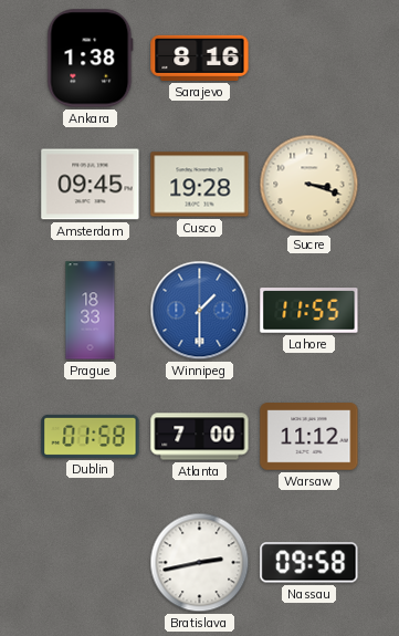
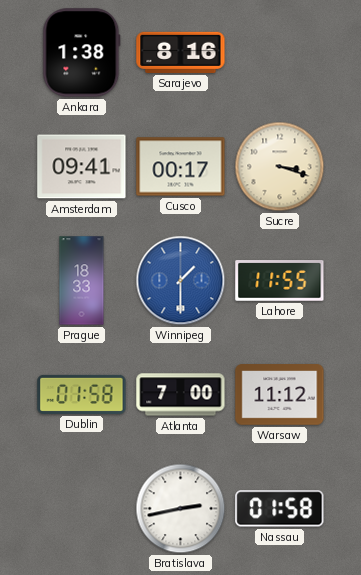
Amsterdam: 09:45 -> 09:41
Cusco: 19:28 -> 00:17
Nassau: 09:58 -> 01:58
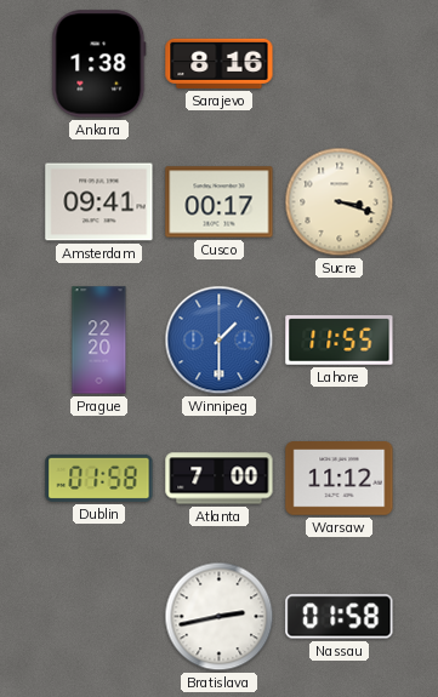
Prague: 18:33 -> 22:20
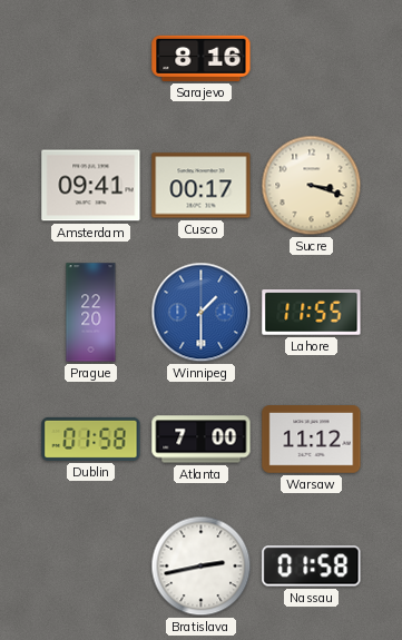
Ankara: 1:38 -> none
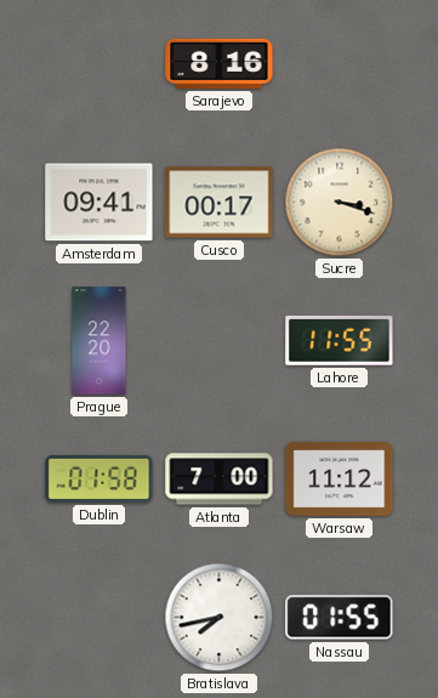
Winnipeg: 1:30 -> none
Bratislava: 2:43 -> 7:43
Nassau: 01:58 -> 01:55
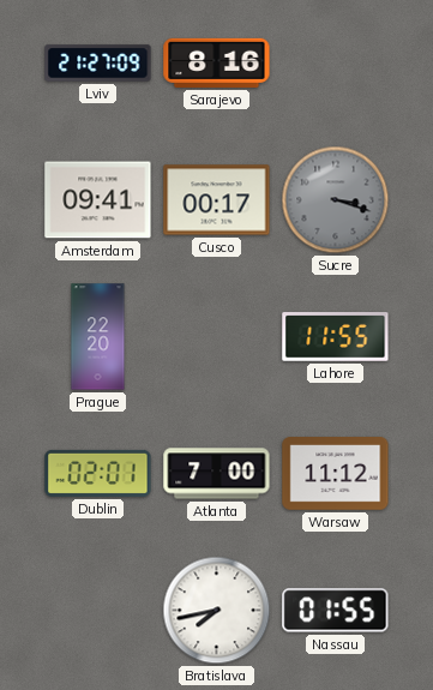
Lviv: none -> 21:27
Sucre dial: cream -> grey
Dublin: 01:58 -> 02:01
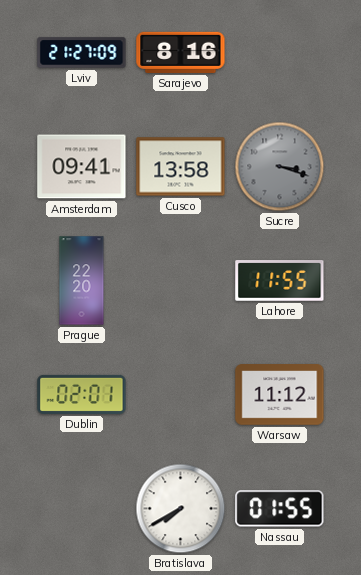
Cusco: 00:17 -> 13:58
Atlanta: 7:00 -> none
Bratislava: 7:43 -> 7:40
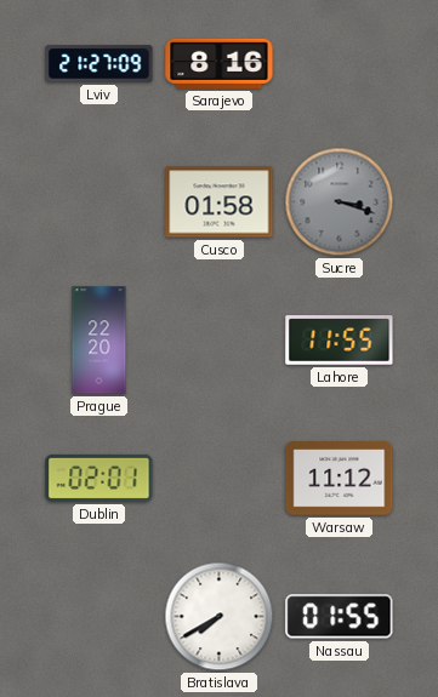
Amsterdam: 09:41 -> none
Cusco: 13:58 -> 01:58
